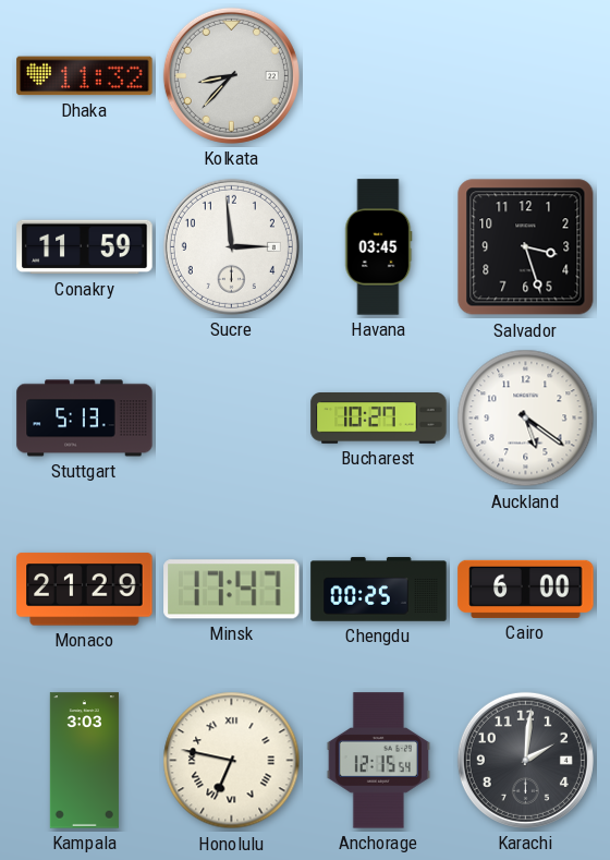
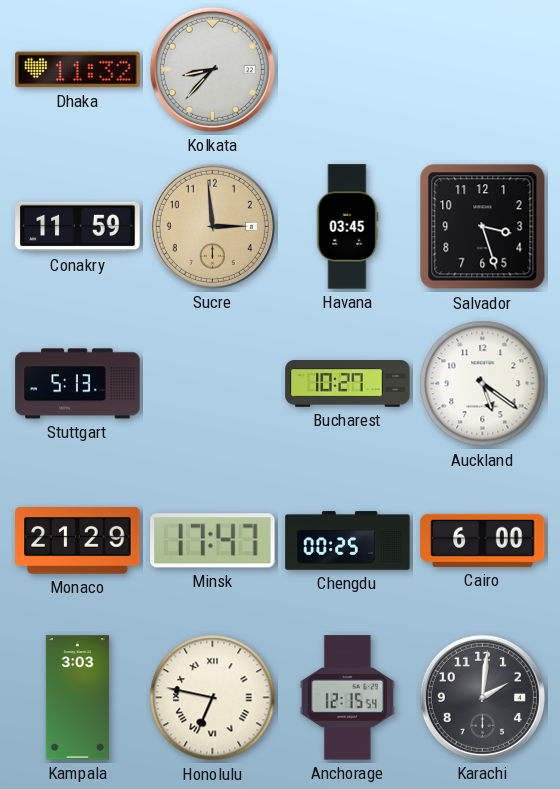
Sucre dial: white -> champagne
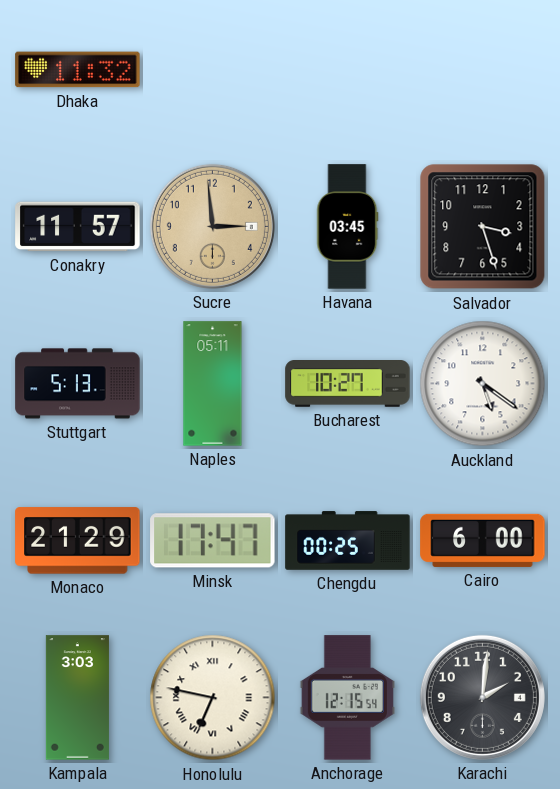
Kolkata: 8:37 -> none
Conakry: 11:59 -> 11:57
Naples: none -> 05:11
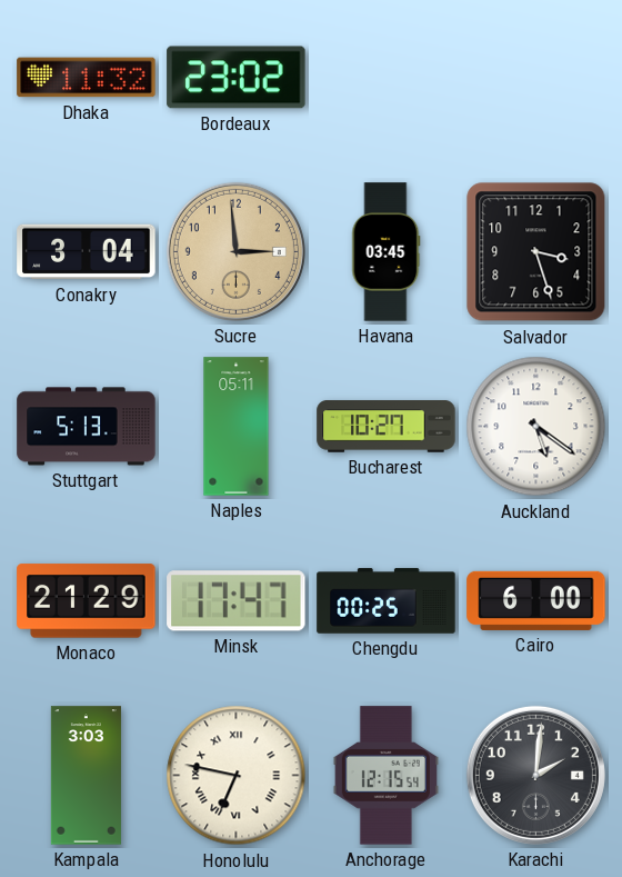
Bordeaux: none -> 23:02
Conakry: 11:57 -> 3:04
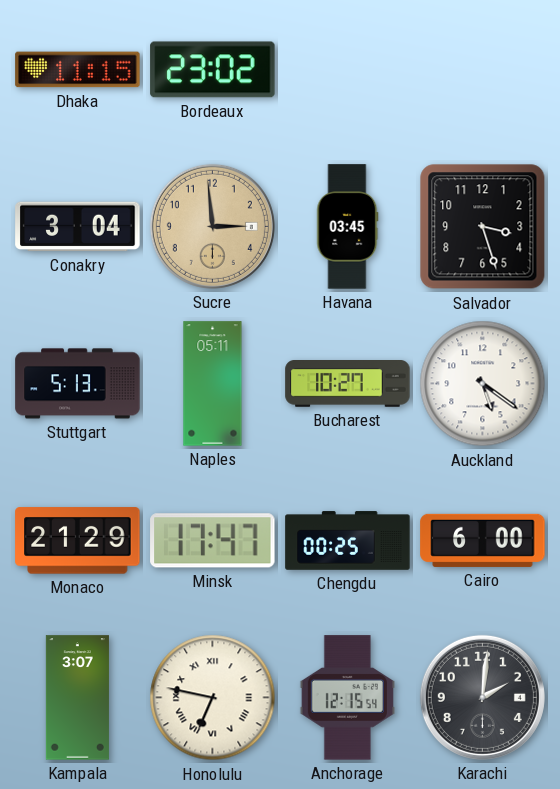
Dhaka: 11:32 -> 11:15
Kampala: 3:03 -> 3:07
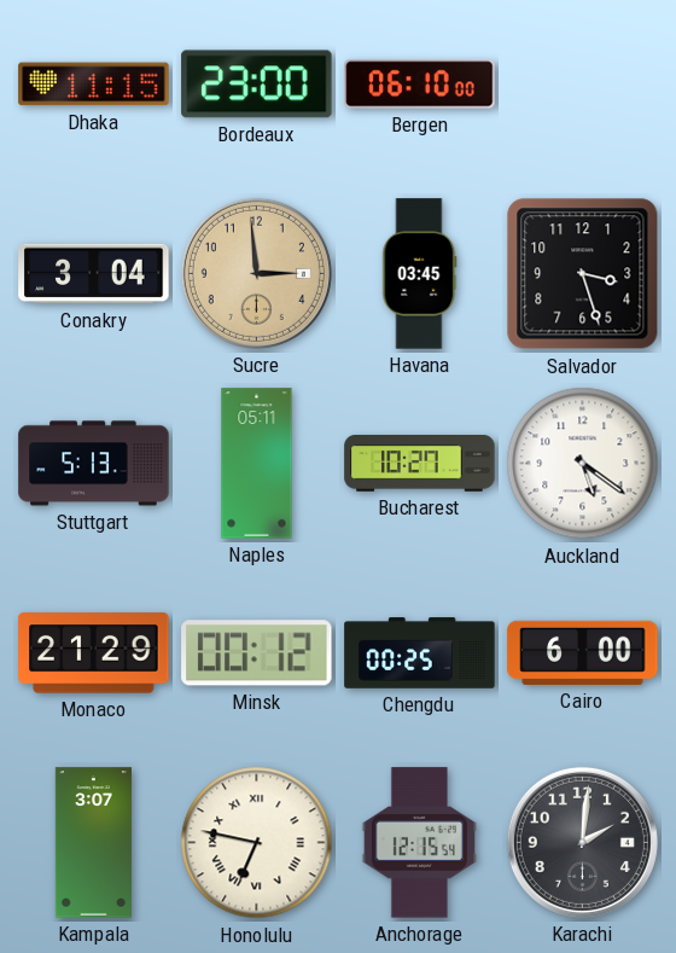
Bordeaux: 23:02 -> 23:00
Bergen: none -> 06:10
Minsk: 17:47 -> 00:12
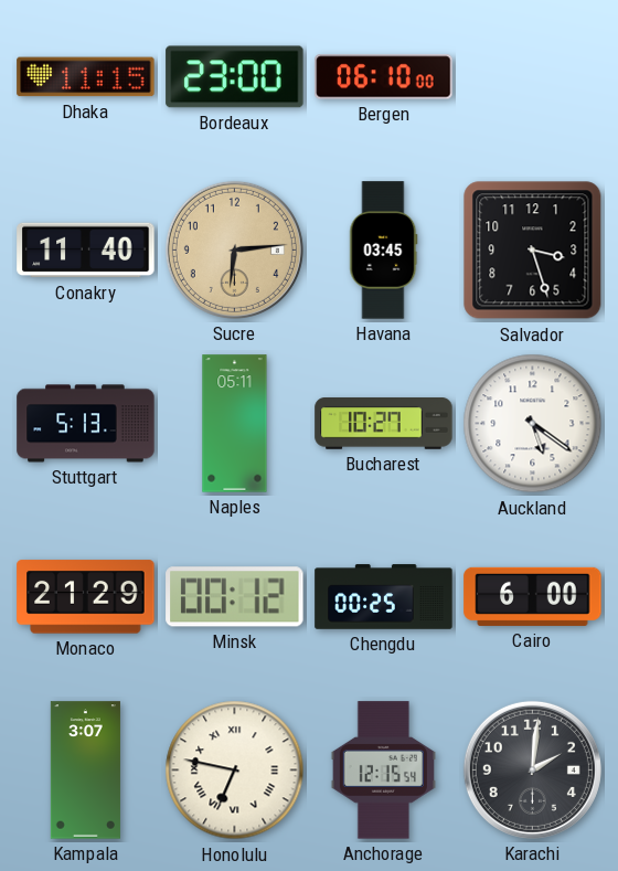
Conakry: 3:04 -> 11:40
Sucre: 2:59 -> 6:14
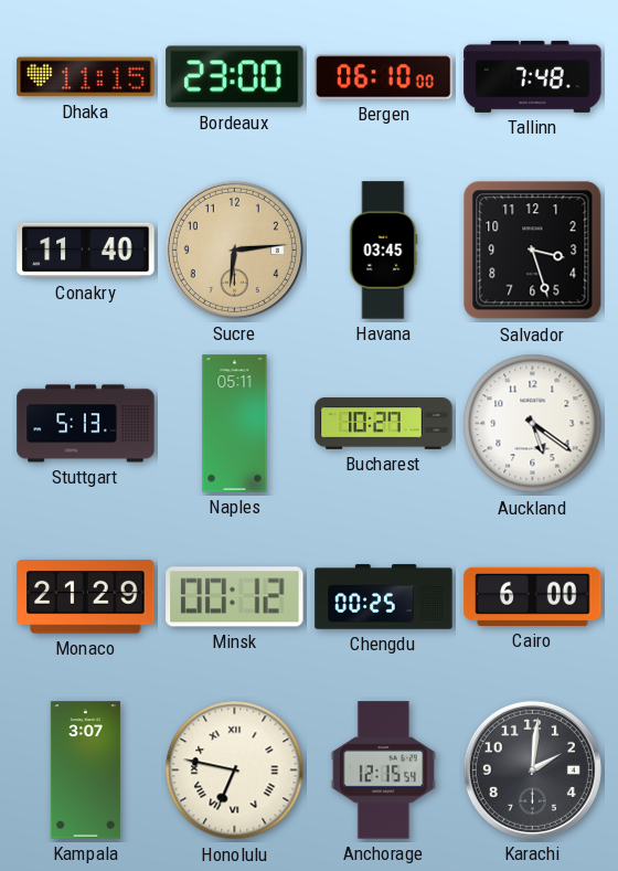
Tallinn: none -> 7:48
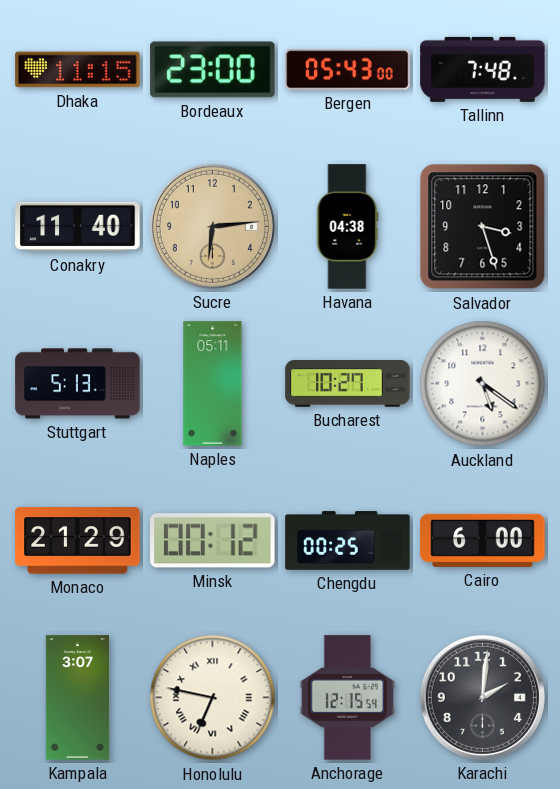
Bergen: 06:10 -> 05:43
Havana: 03:45 -> 04:38
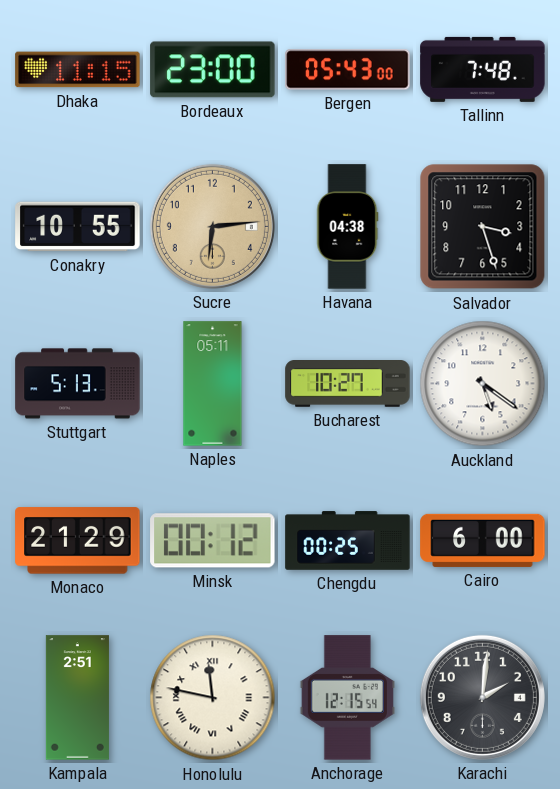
Conakry: 11:40 -> 10:55
Kampala: 3:07 -> 2:51
Honolulu: 6:47 -> 11:47
